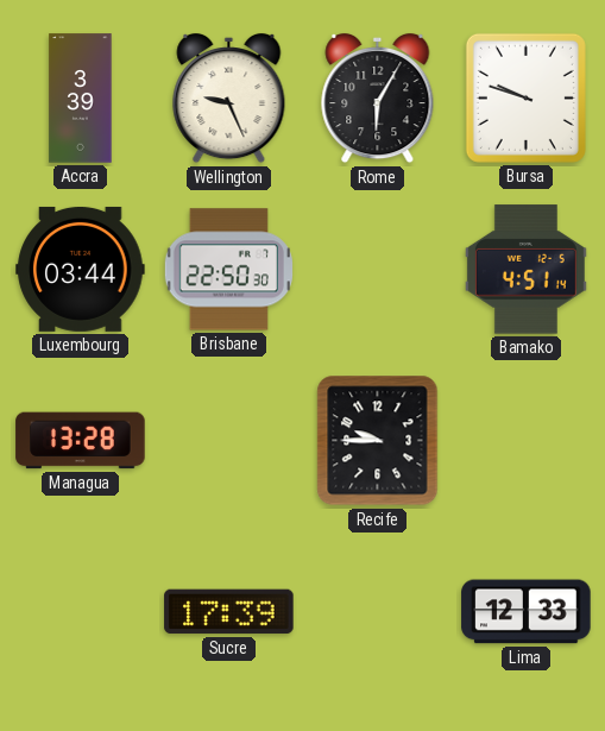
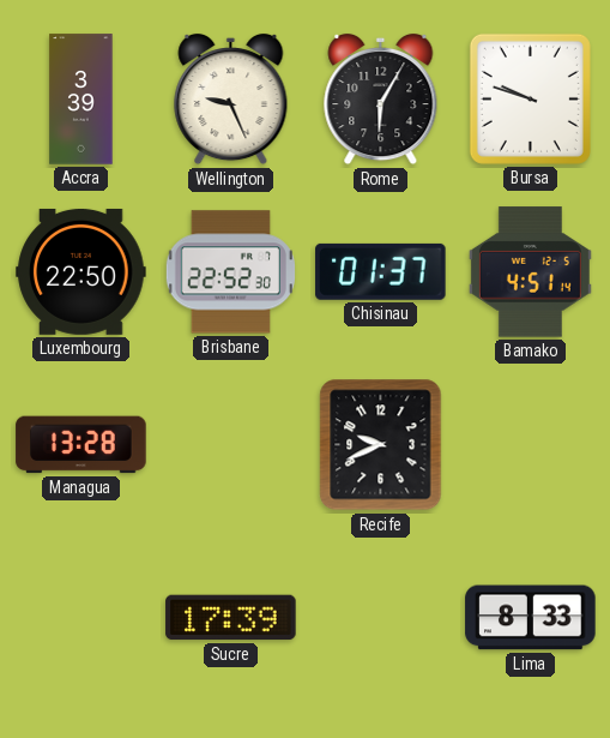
Luxembourg: 03:44 -> 22:50
Brisbane: 22:50 -> 22:52
Chisinau: none -> 01:37
Recife: 9:45 -> 9:41
Lima: 12:33 -> 8:33
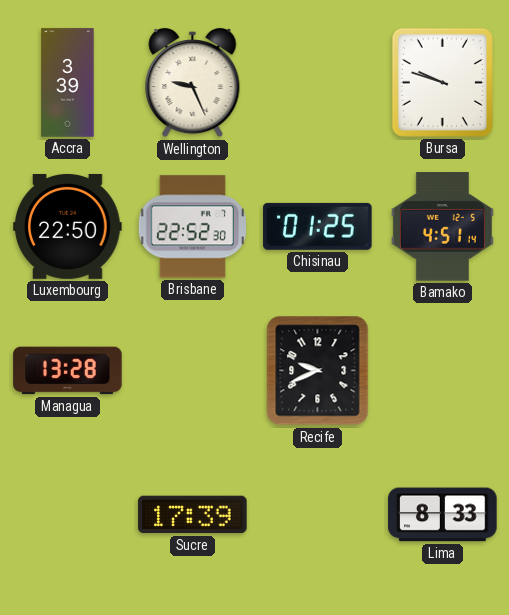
Rome: 6:05 -> none
Chisinau: 01:37 -> 01:25
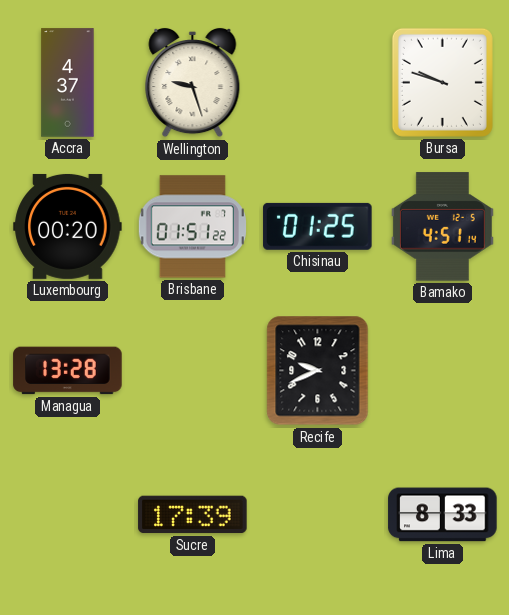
Accra: 3:39 -> 4:37
Wellington: 9:26 -> 9:27
Luxembourg: 22:50 -> 00:20
Brisbane: 22:52 -> 01:51
